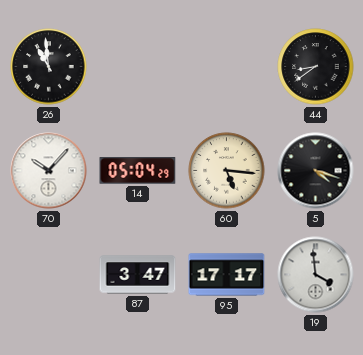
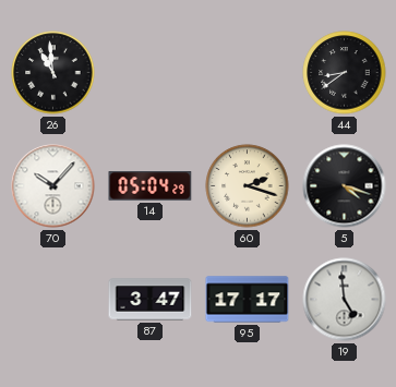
60: 5:16 -> 2:18
19: 3:59 -> 4:59
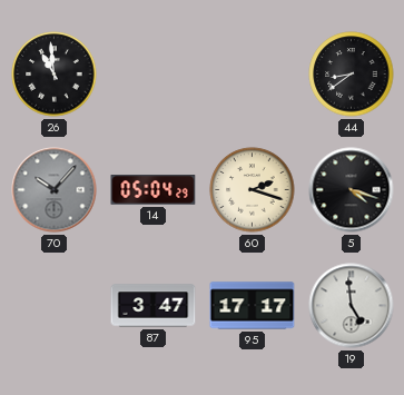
70 dial: white -> grey
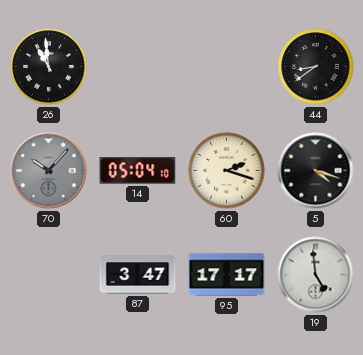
14: 05:04:29 -> 05:04:10
